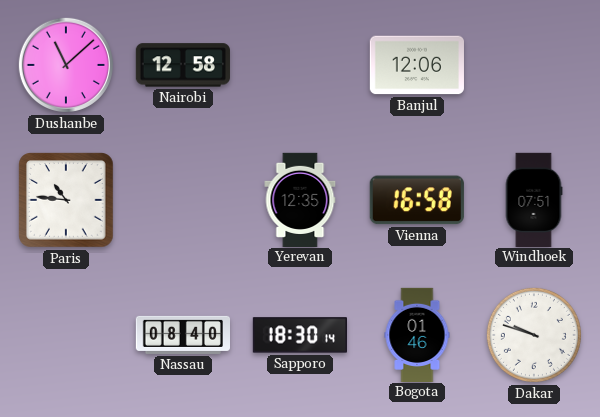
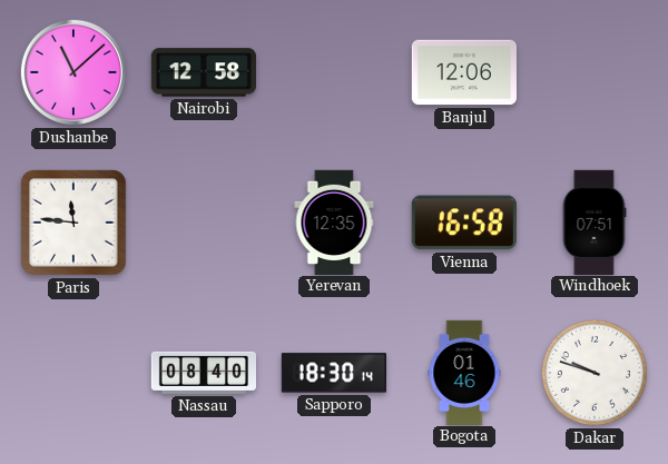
Paris: 10:46 -> 11:46
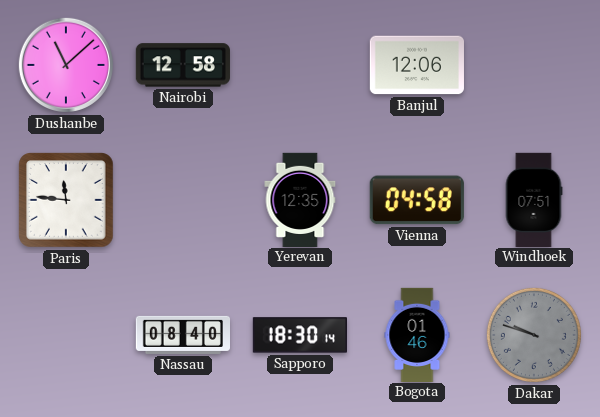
Vienna: 16:58 -> 04:58
Dakar dial: white -> grey
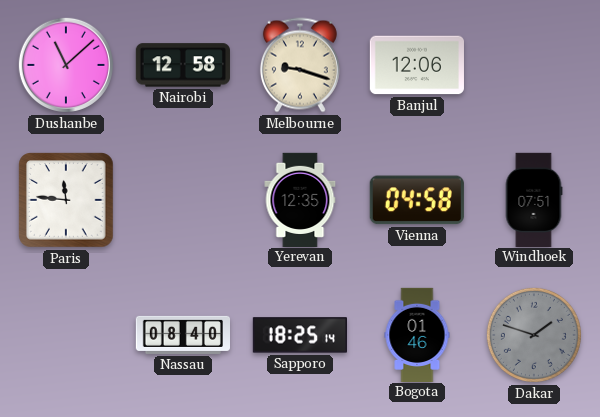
Melbourne: none -> 9:18
Sapporo: 18:30 -> 18:25
Dakar: 9:48 -> 1:48
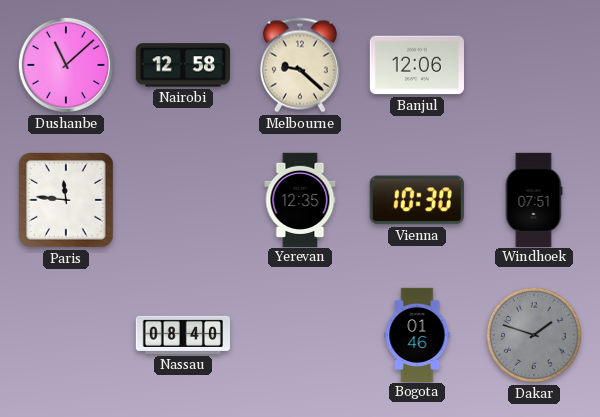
Melbourne: 9:18 -> 9:22
Vienna: 04:58 -> 10:30
Sapporo: 18:25 -> none
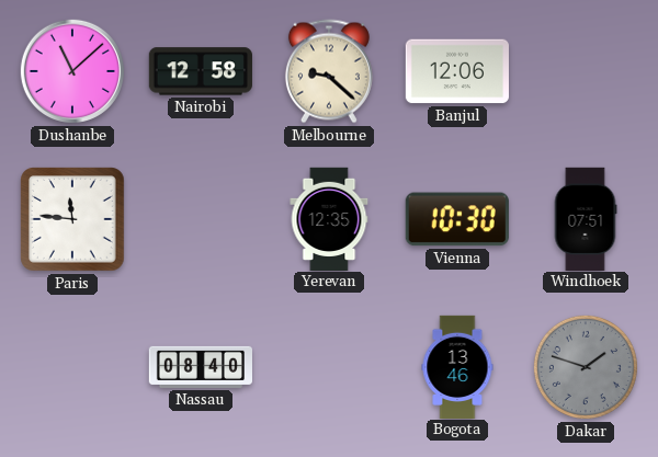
Bogota: 01:46 -> 13:46
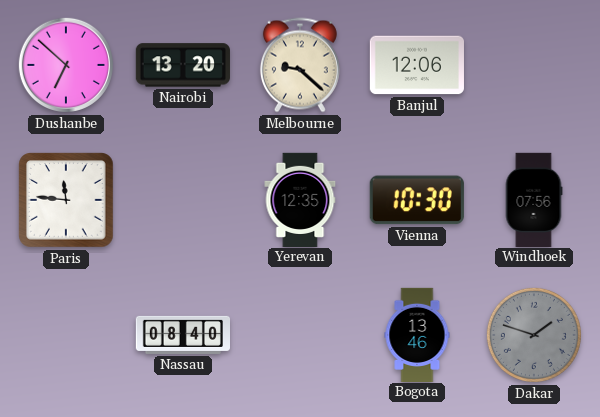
Dushanbe: 11:08 -> 6:52
Nairobi: 12:58 -> 13:20
Windhoek: 07:51 -> 07:56
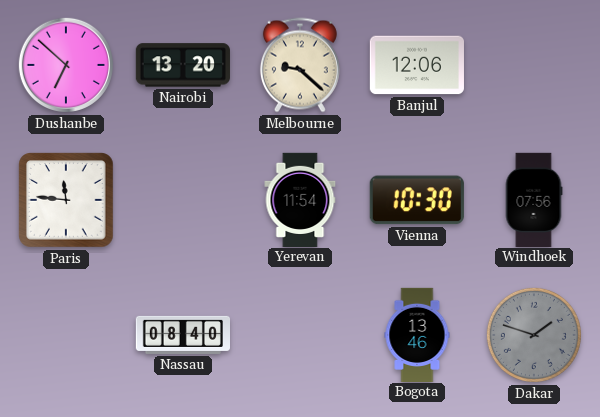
Yerevan: 12:35 -> 11:54
